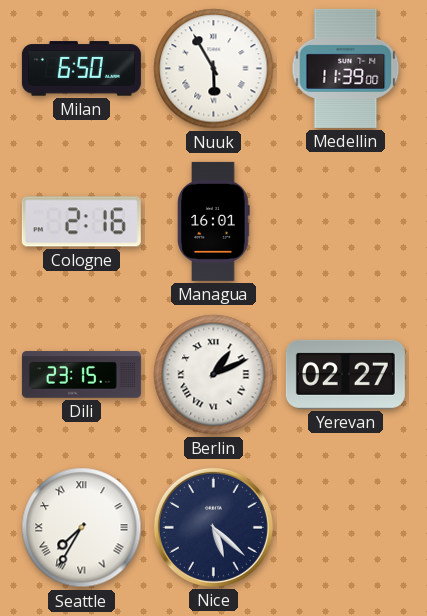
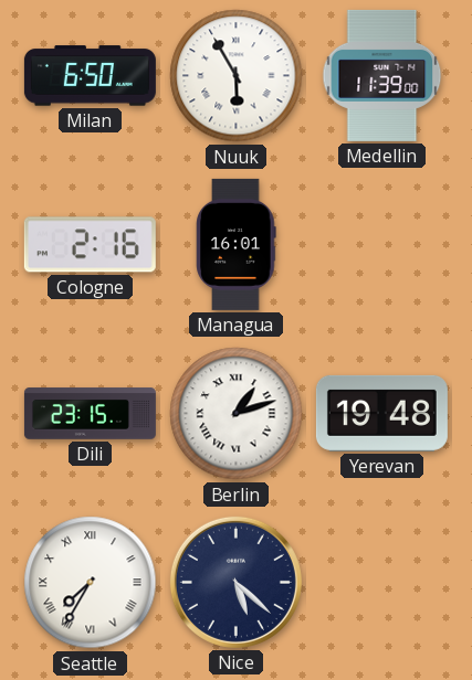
Berlin: 1:11 -> 1:12
Yerevan: 02:27 -> 19:48
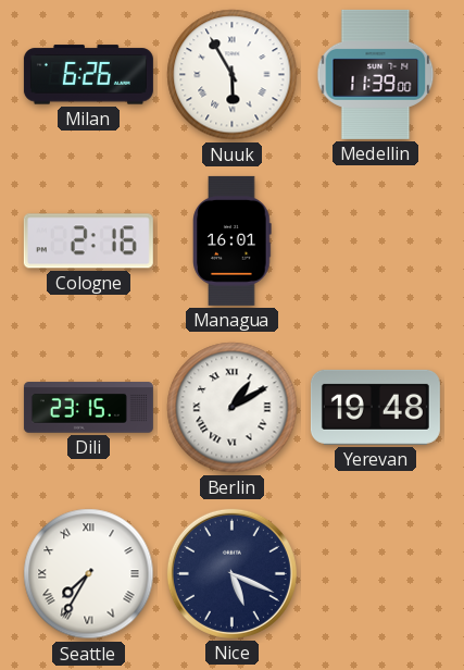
Milan: 6:50 -> 6:26
Berlin: 1:12 -> 1:10
Nice: 5:22 -> 5:19
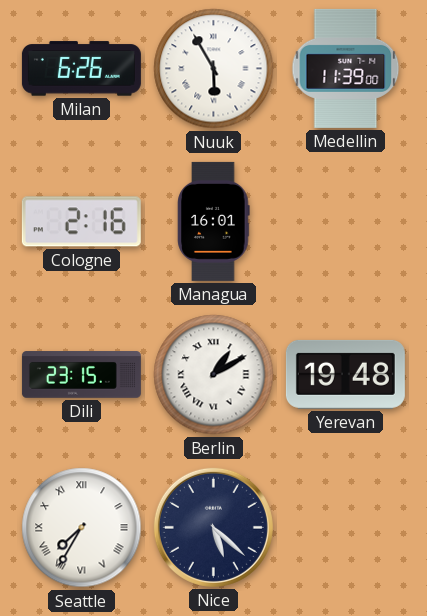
Nice: 5:19 -> 5:22
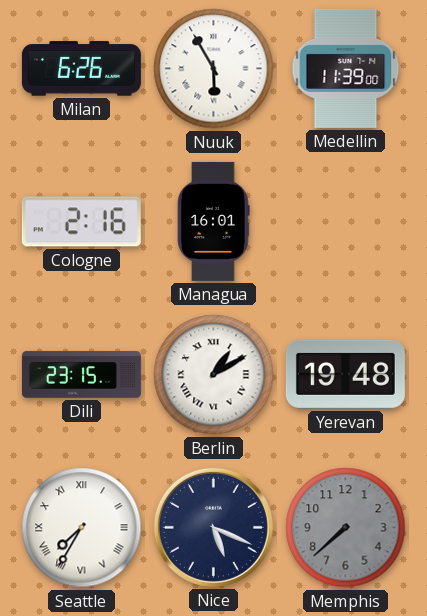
Nice: 5:22 -> 5:19
Memphis: none -> 7:38
